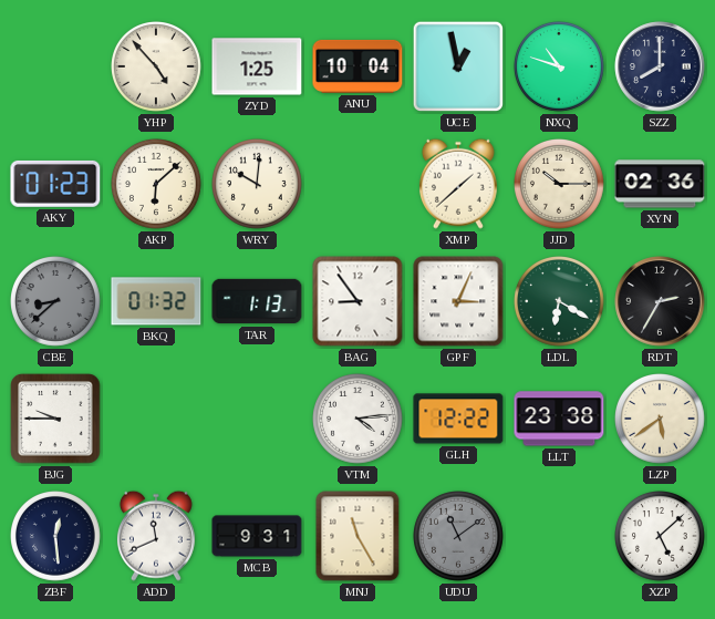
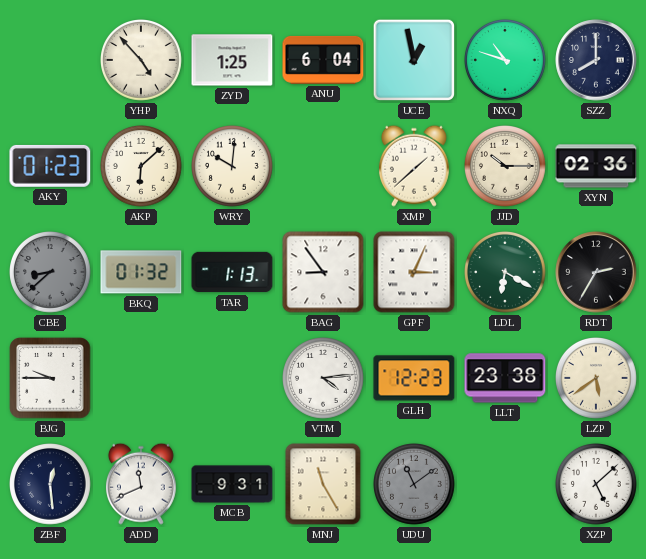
ANU: 10:04 -> 6:04
GLH: 12:22 -> 12:23
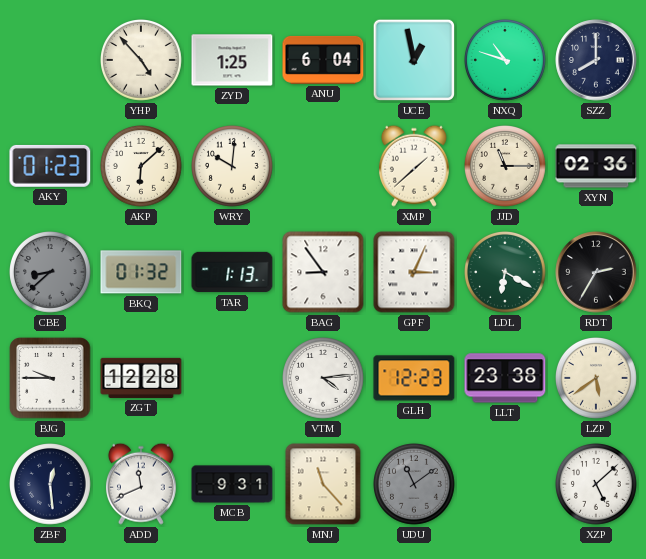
JJD: 10:15 -> 11:15
ZGT: none -> 12:28
MNJ: 11:25 -> 11:23
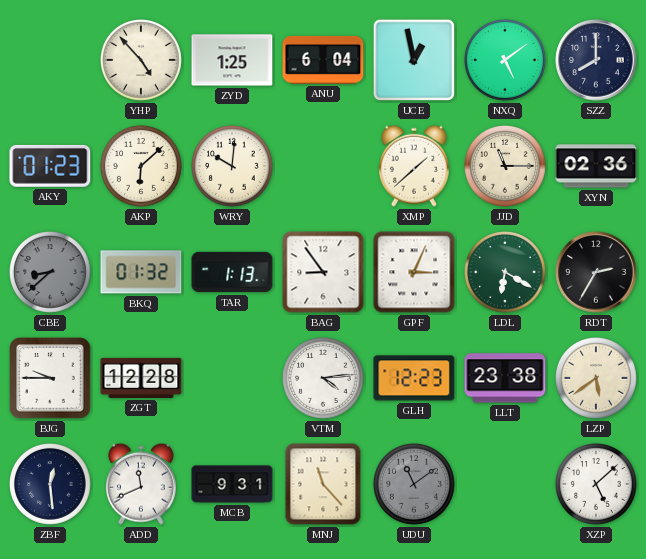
NXQ: 10:48 -> 5:09
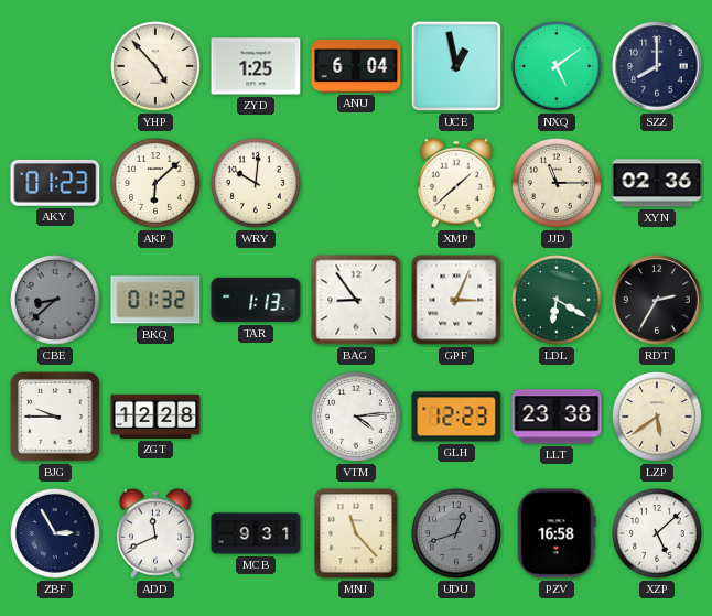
ZBF: 12:29 -> 2:55
UDU: 11:09 -> 12:42
PZV: none -> 16:58
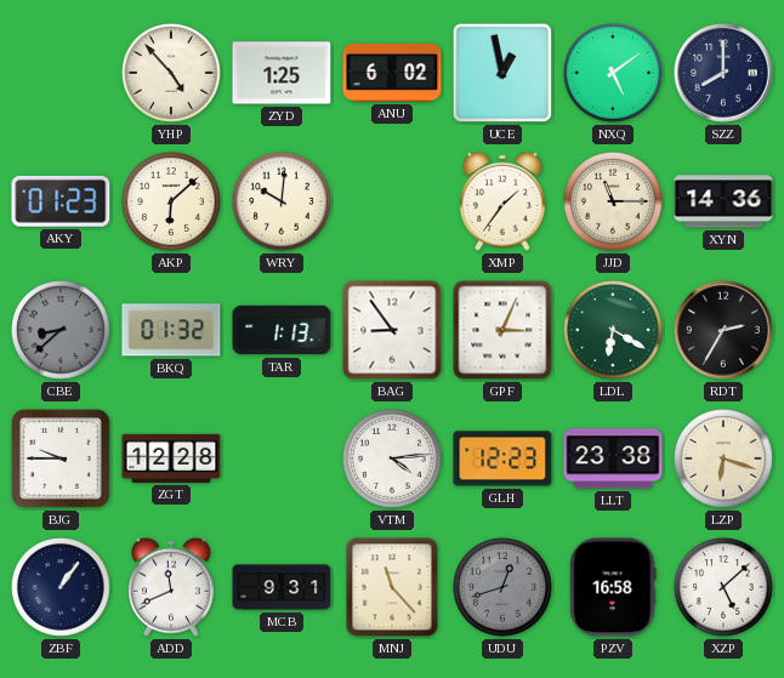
ANU: 6:04 -> 6:02
XMP: 1:38 -> 1:36
XYN: 02:36 -> 14:36
LZP: 5:39 -> 6:18
ZBF: 2:55 -> 1:06
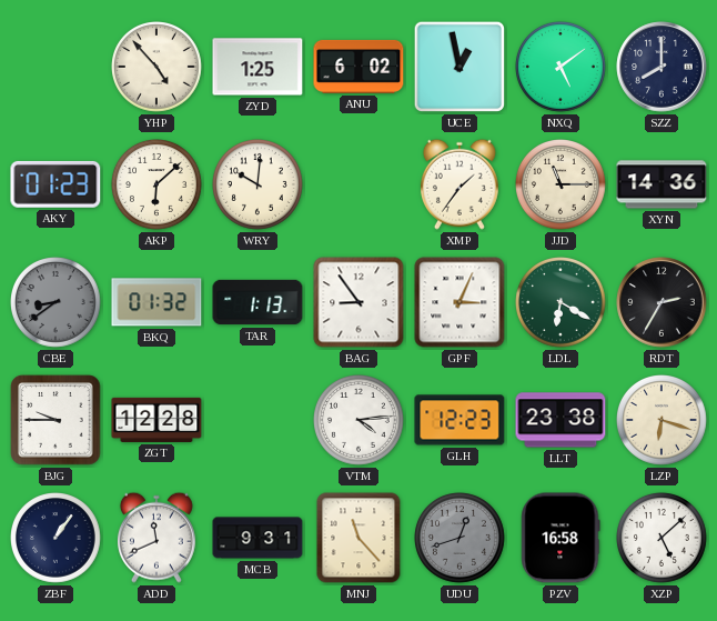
CBE: 8:38 -> 8:39
